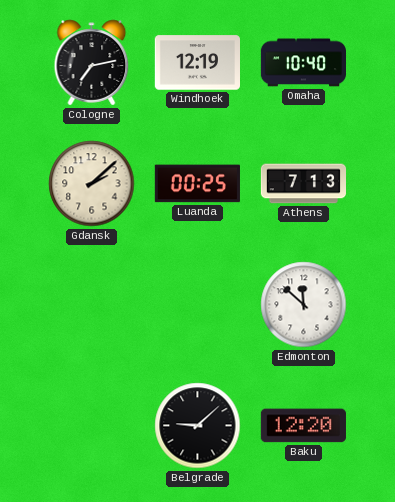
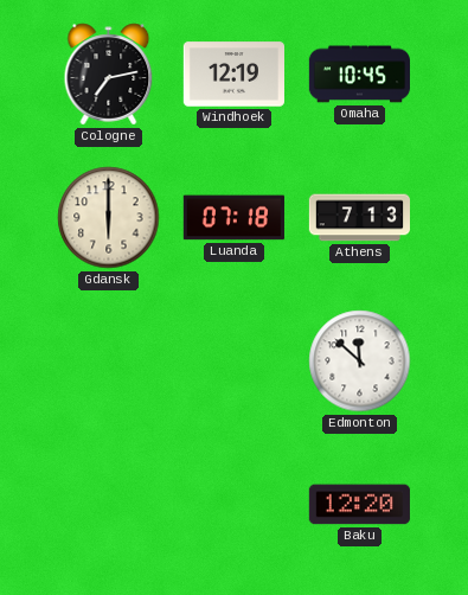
Omaha: 10:40 -> 10:45
Gdansk: 2:08 -> 6:00
Luanda: 00:25 -> 07:18
Belgrade: 9:08 -> none
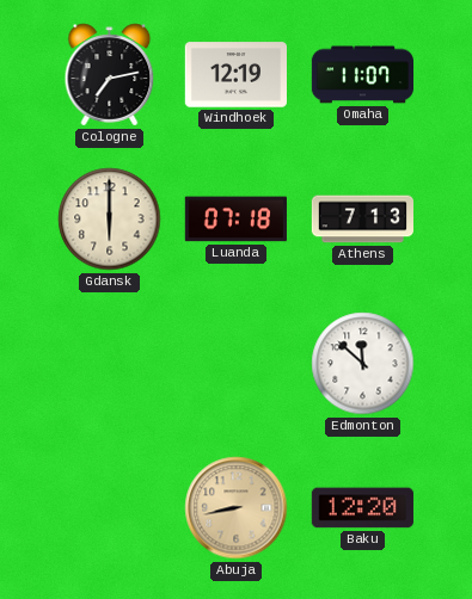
Omaha: 10:45 -> 11:07
Abuja: none -> 8:43
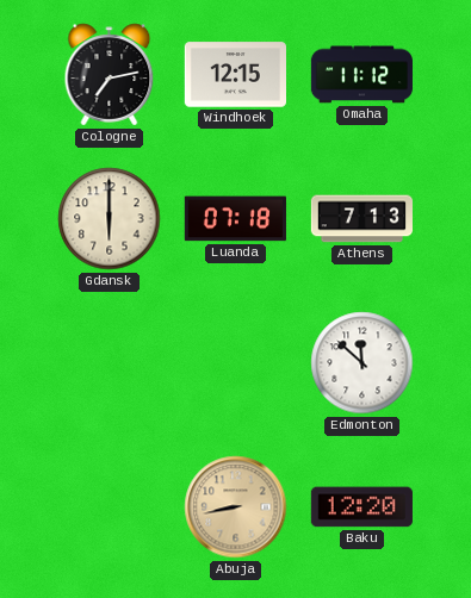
Windhoek: 12:19 -> 12:15
Omaha: 11:07 -> 11:12
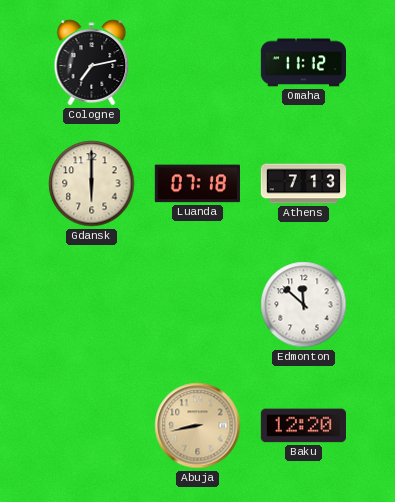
Windhoek: 12:15 -> none
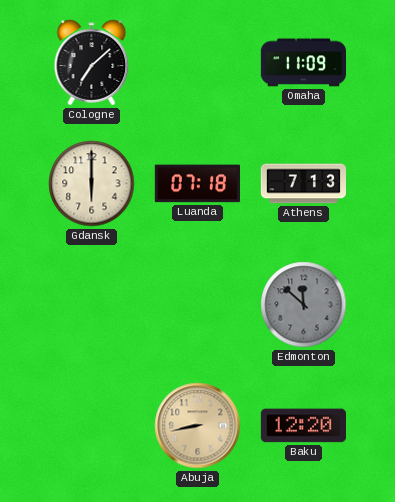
Cologne: 7:13 -> 7:08
Omaha: 11:12 -> 11:09
Edmonton dial: white -> grey
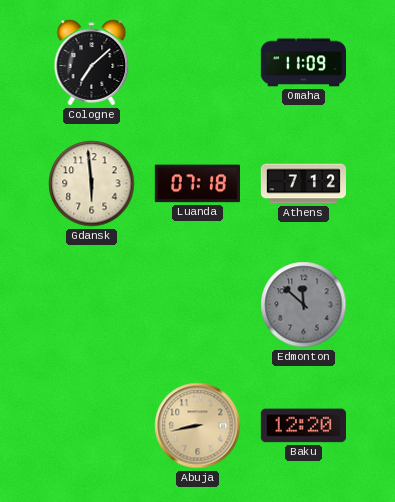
Gdansk: 6:00 -> 5:59
Athens: 7:13 -> 7:12
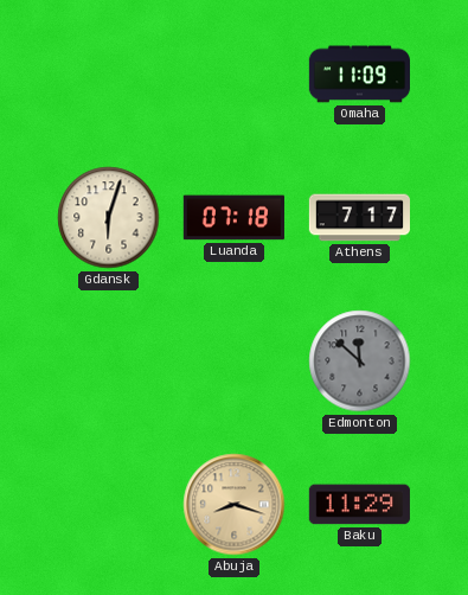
Cologne: 7:08 -> none
Gdansk: 5:59 -> 6:03
Athens: 7:12 -> 7:17
Abuja: 8:43 -> 8:18
Baku: 12:20 -> 11:29
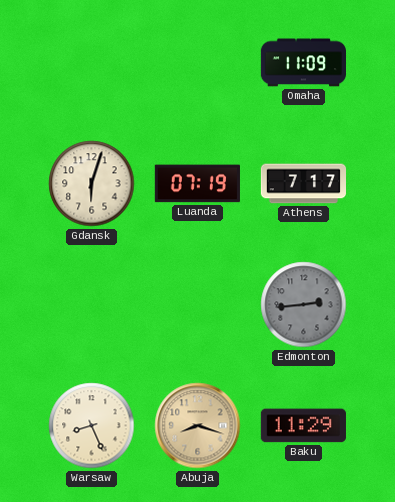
Luanda: 07:18 -> 07:19
Edmonton: 11:52 -> 2:44
Warsaw: none -> 8:26
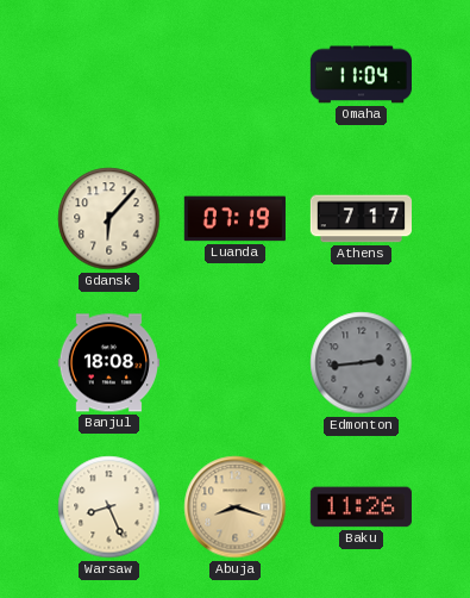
Omaha: 11:09 -> 11:04
Gdansk: 6:03 -> 6:07
Banjul: none -> 18:08
Baku: 11:29 -> 11:26
